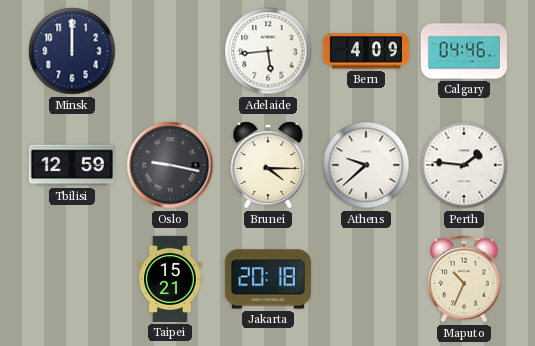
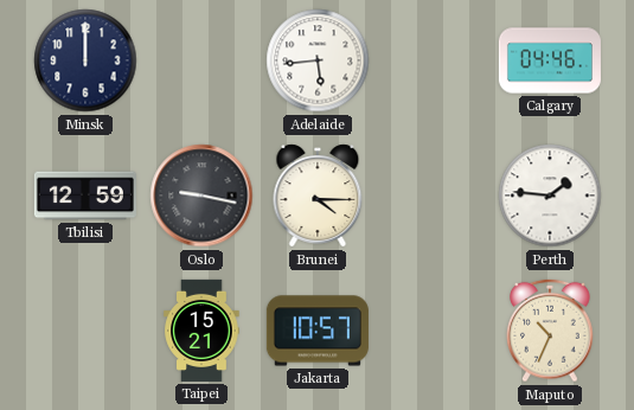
Bern: 4:09 -> none
Athens: 9:38 -> none
Jakarta: 20:18 -> 10:57
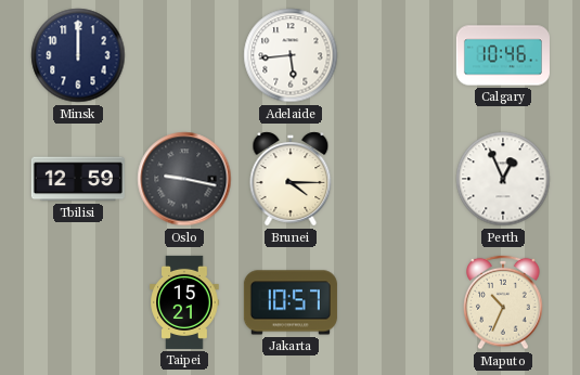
Calgary: 04:46 -> 10:46
Perth: 1:46 -> 12:56
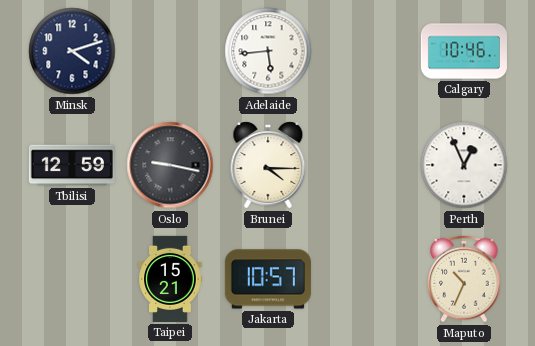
Minsk: 12:00 -> 4:12
